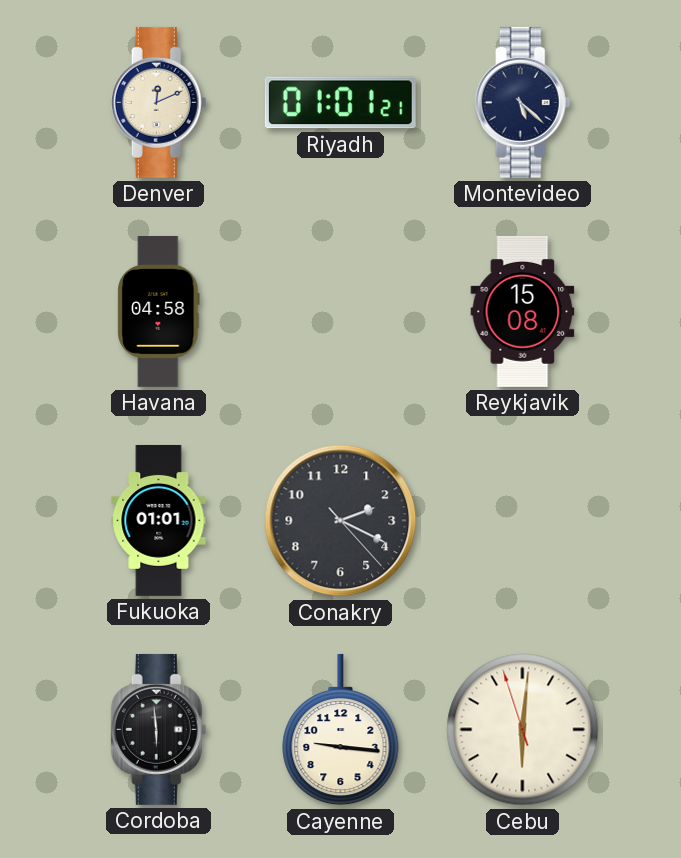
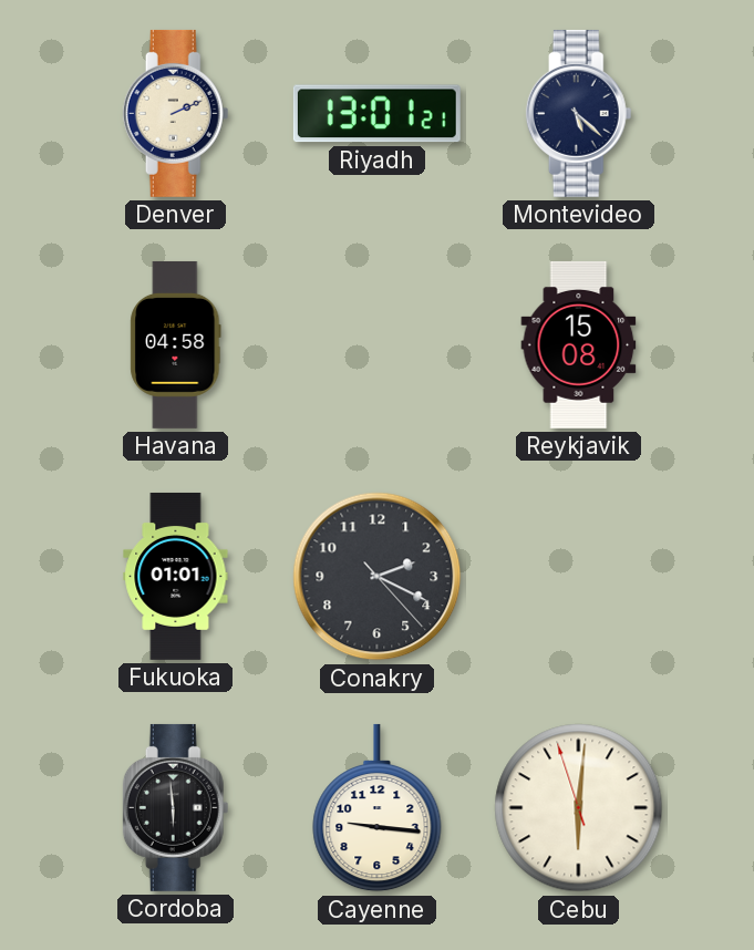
Denver: 12:11 -> 2:11
Riyadh: 01:01 -> 13:01
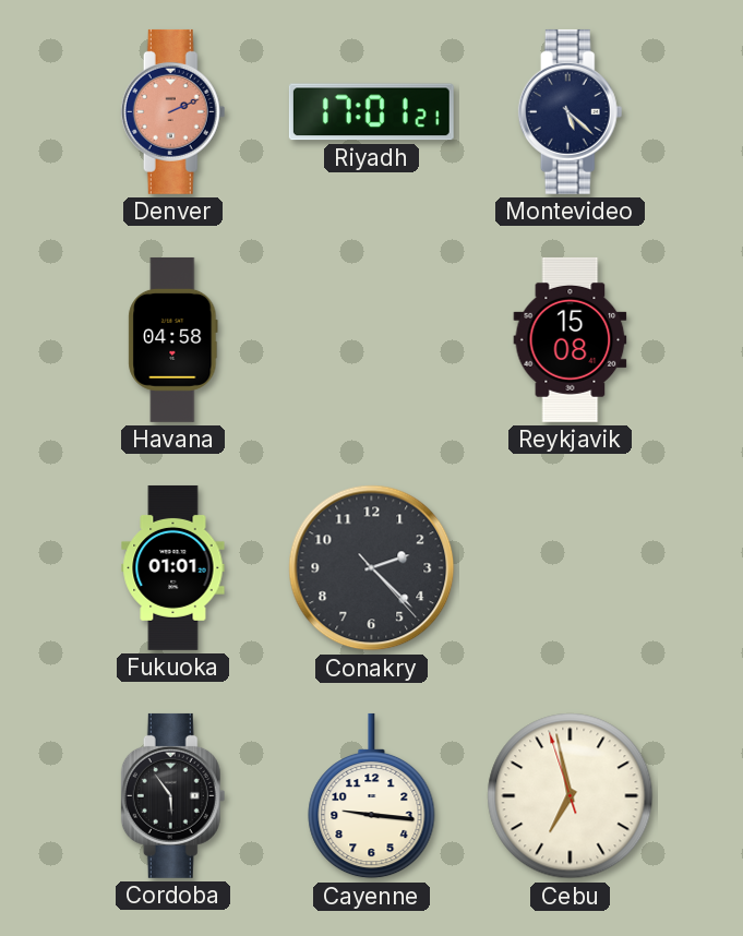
Denver dial: cream -> salmon
Riyadh: 13:01 -> 17:01
Conakry: 2:19 -> 2:22
Cordoba: 5:59 -> 5:54
Cebu: 6:00 -> 6:57
